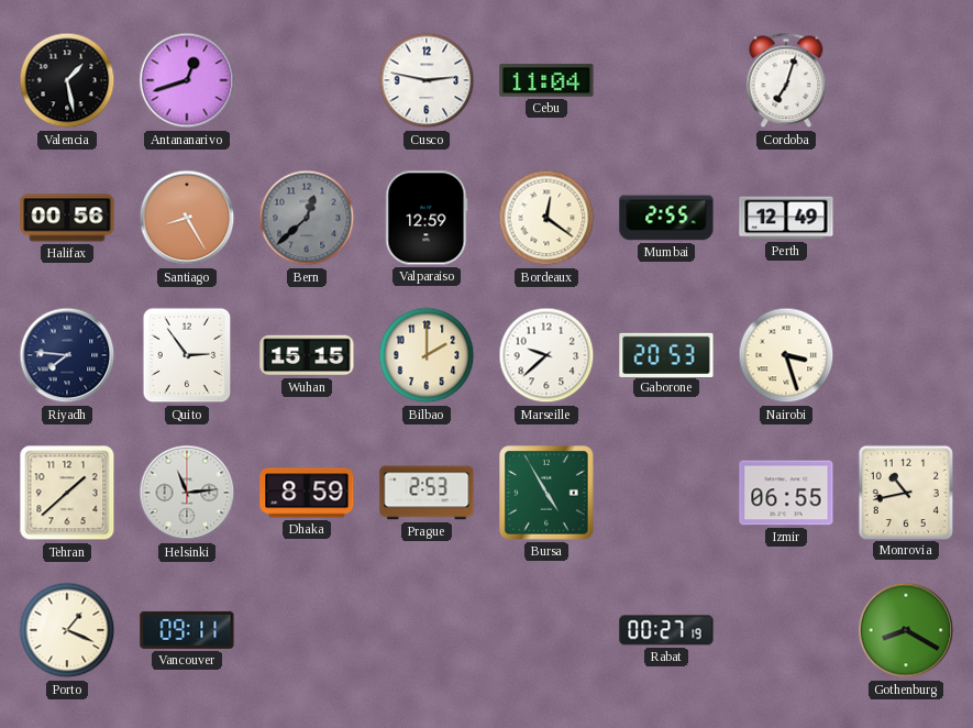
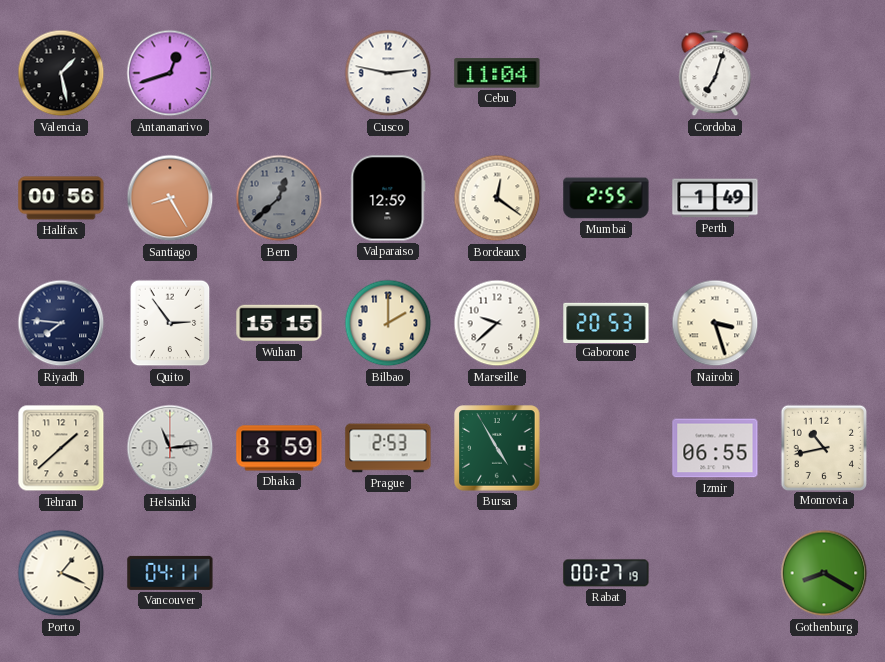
Perth: 12:49 -> 1:49
Vancouver: 09:11 -> 04:11
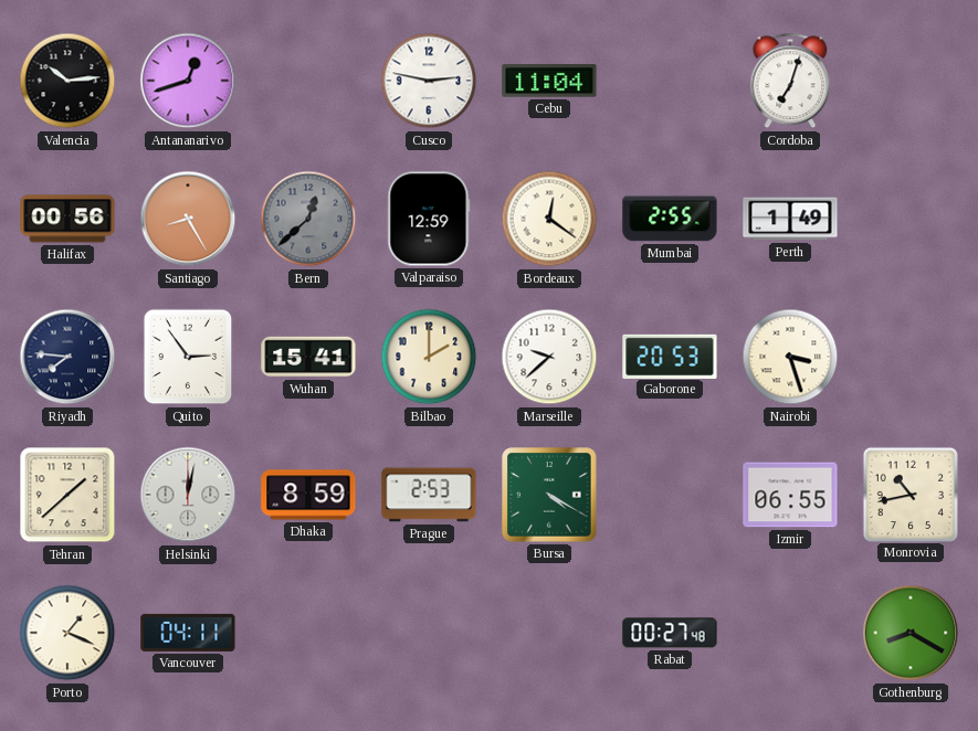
Valencia: 1:28 -> 10:14
Wuhan: 15:15 -> 15:41
Helsinki: 11:14 -> 12:02
Bursa: 4:55 -> 4:20
Rabat: 00:27:19 -> 00:27:48
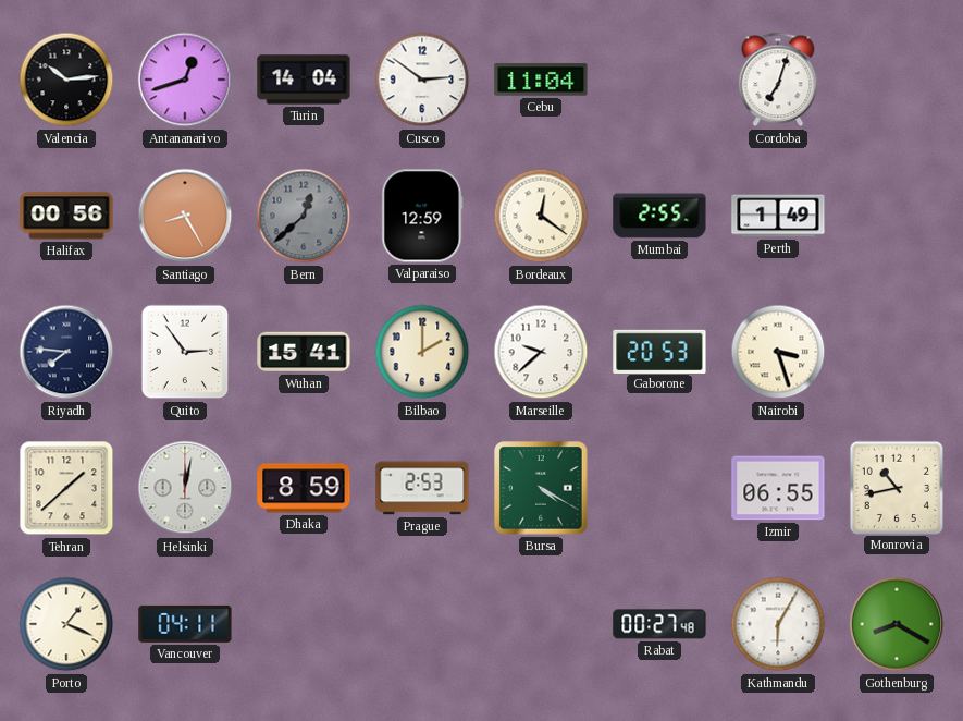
Turin: none -> 14:04
Cusco: 2:47 -> 2:51
Kathmandu: none -> 6:05
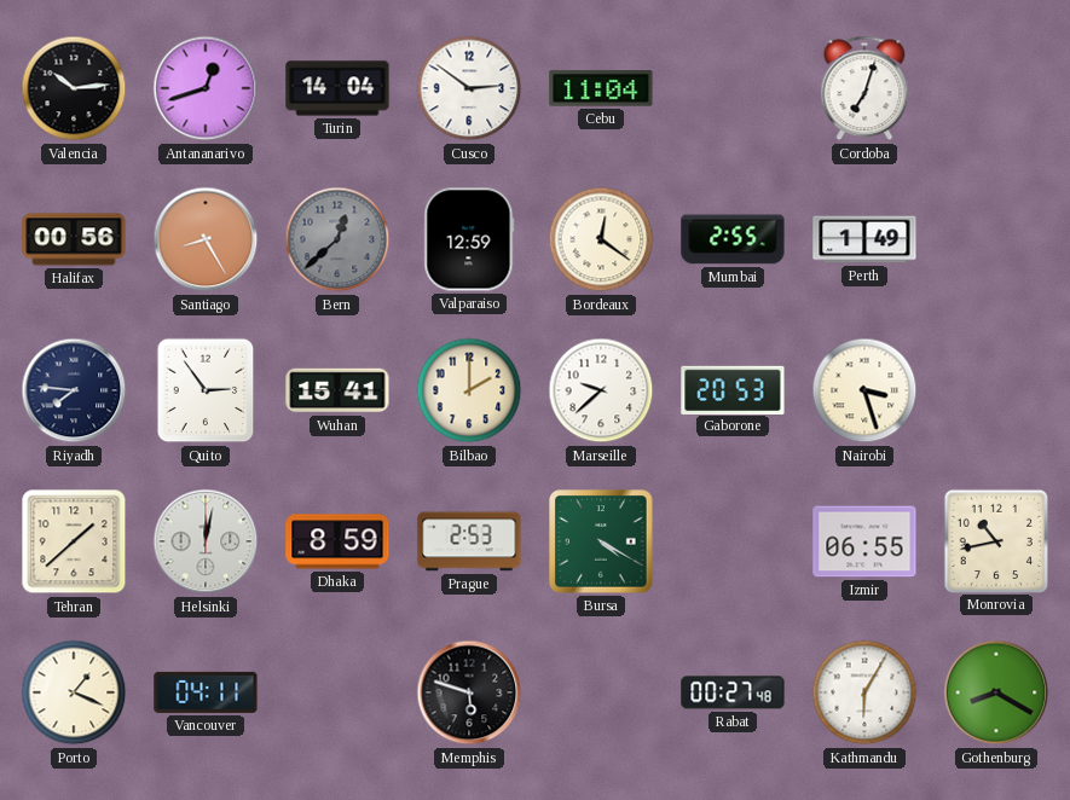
Memphis: none -> 5:48
